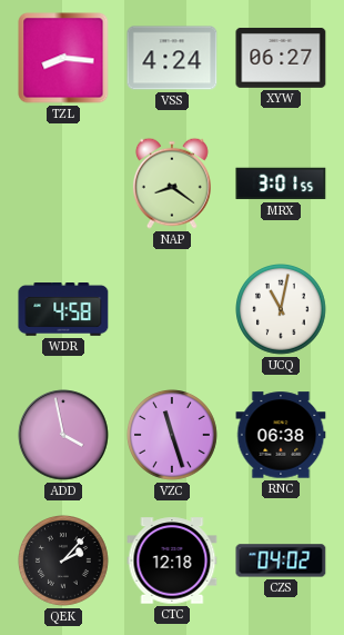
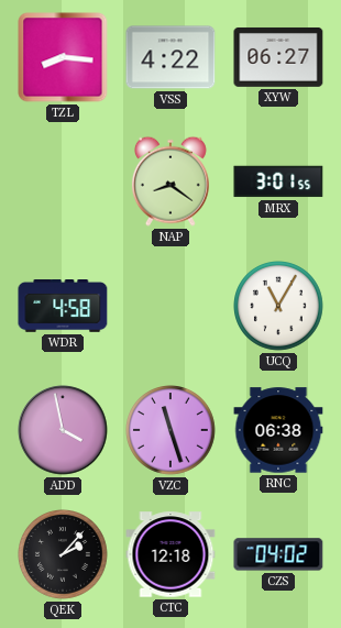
VSS: 4:24 -> 4:22
UCQ: 11:02 -> 11:05
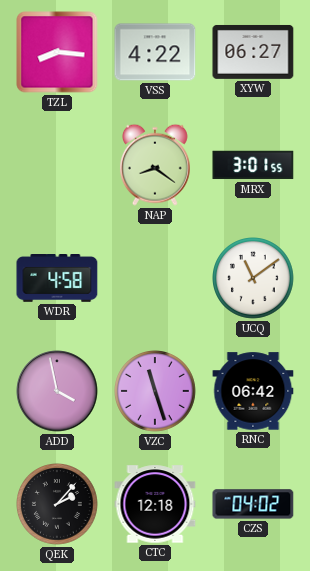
UCQ: 11:05 -> 11:09
RNC: 06:38 -> 06:42
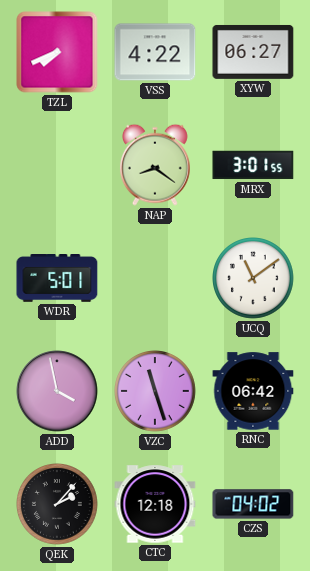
TZL: 8:16 -> 7:41
WDR: 4:58 -> 5:01
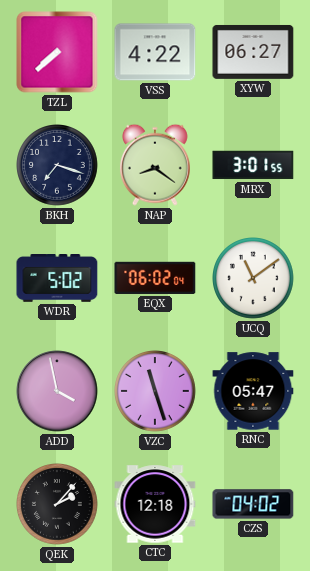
TZL: 7:41 -> 7:38
BKH: none -> 7:18
WDR: 5:01 -> 5:02
EQX: none -> 06:02
RNC: 06:42 -> 05:47
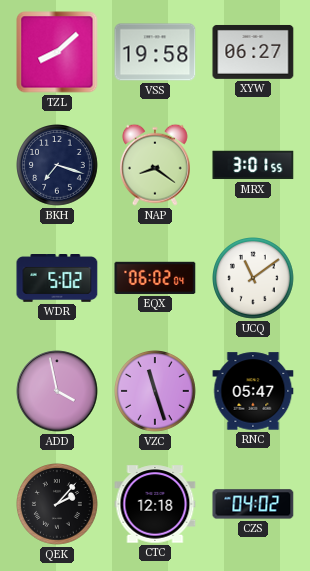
TZL: 7:38 -> 8:08
VSS: 4:22 -> 19:58
